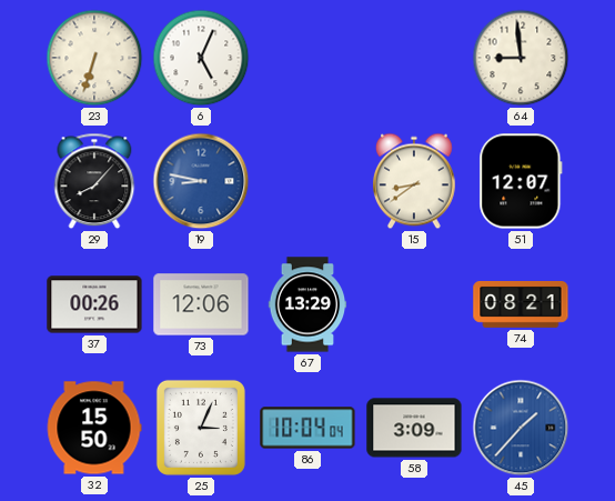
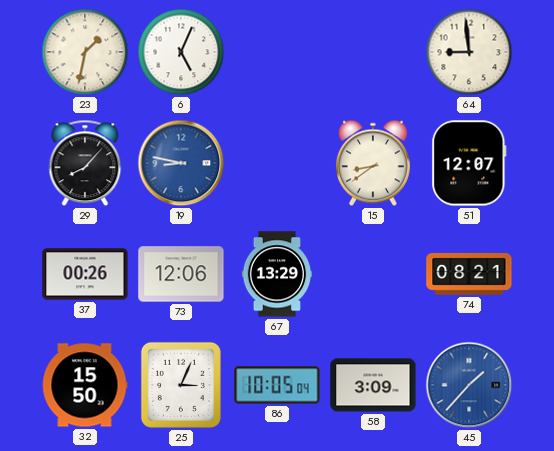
23: 6:33 -> 1:32
86: 10:04 -> 10:05
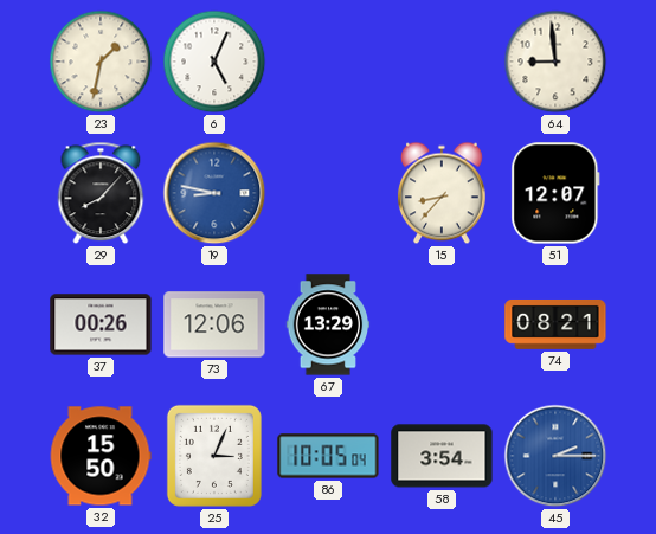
15: 8:39 -> 8:37
58: 3:09 -> 3:54
45: 1:37 -> 2:15
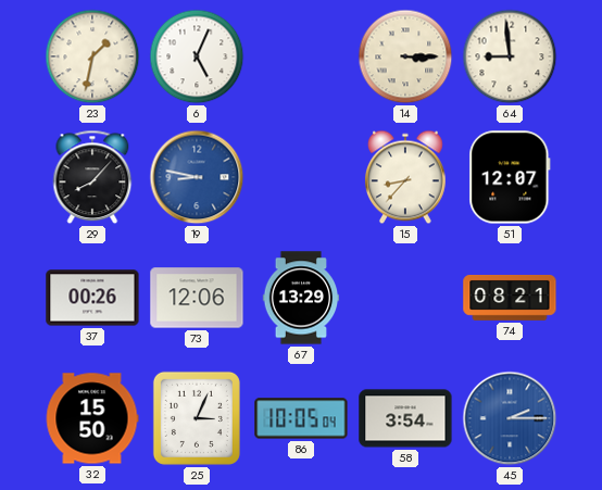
14: none -> 3:15
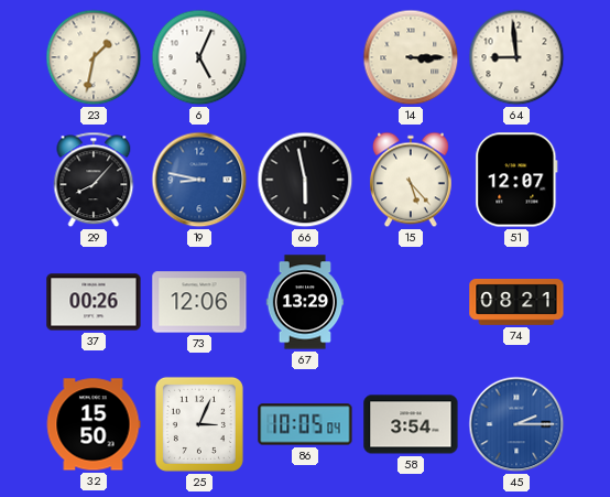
66: none -> 5:58
15: 8:37 -> 5:23
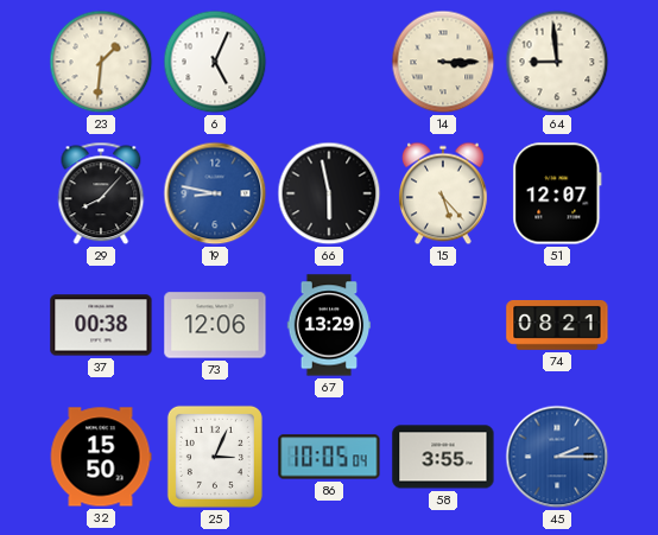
23: 1:32 -> 1:31
37: 00:26 -> 00:38
58: 3:54 -> 3:55
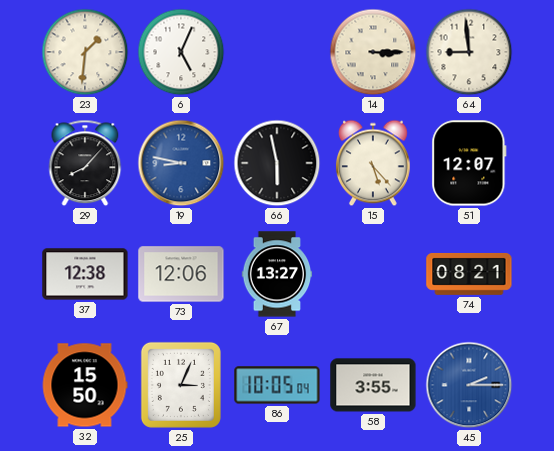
37: 00:38 -> 12:38
67: 13:29 -> 13:27
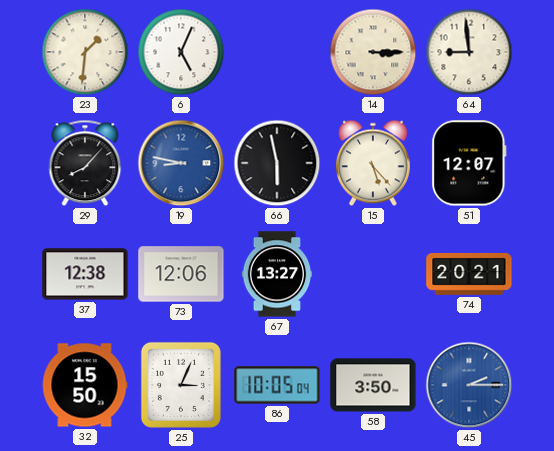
74: 08:21 -> 20:21
58: 3:55 -> 3:50
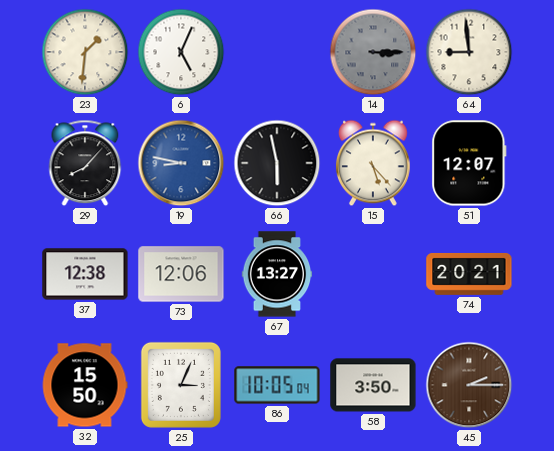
14 dial: cream -> grey
45 dial: blue -> brown
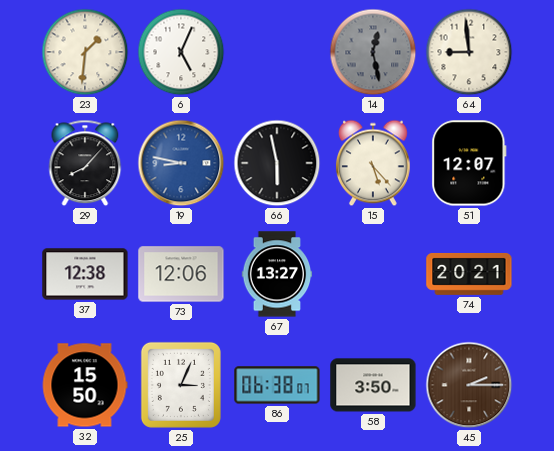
14: 3:15 -> 12:28
86: 10:05 -> 06:38
